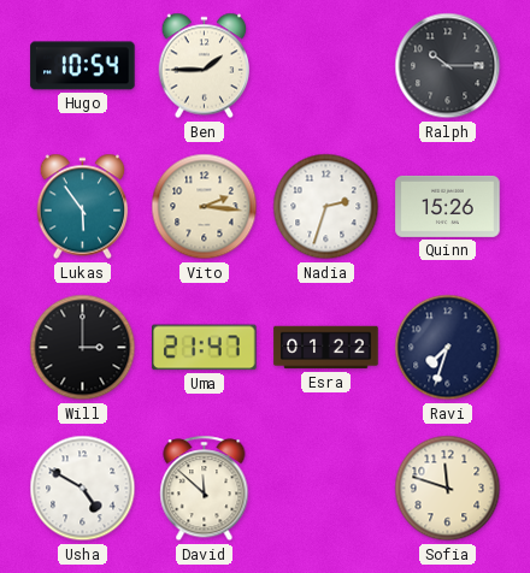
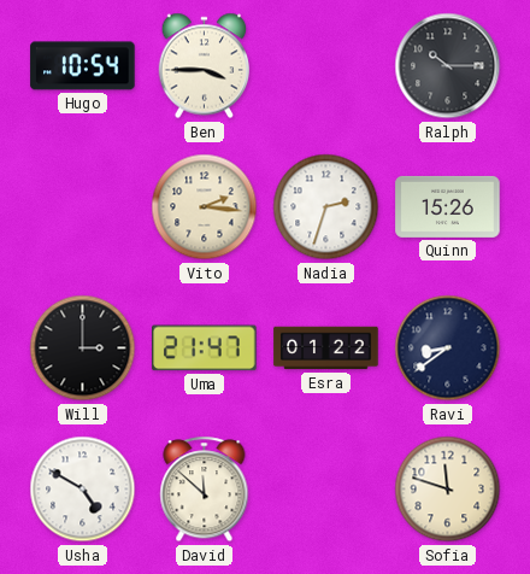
Ben: 1:45 -> 3:45
Lukas: 5:54 -> none
Ravi: 7:33 -> 8:39
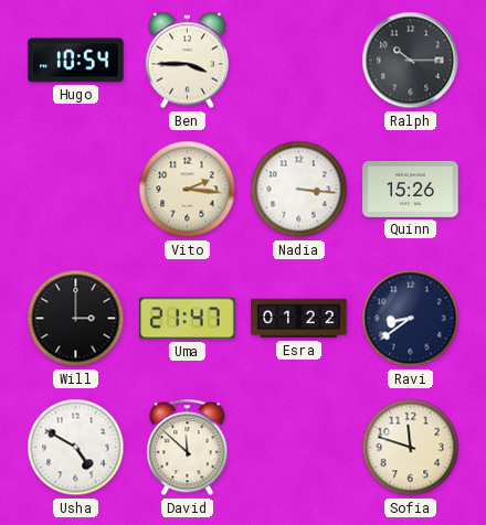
Nadia: 2:33 -> 3:16
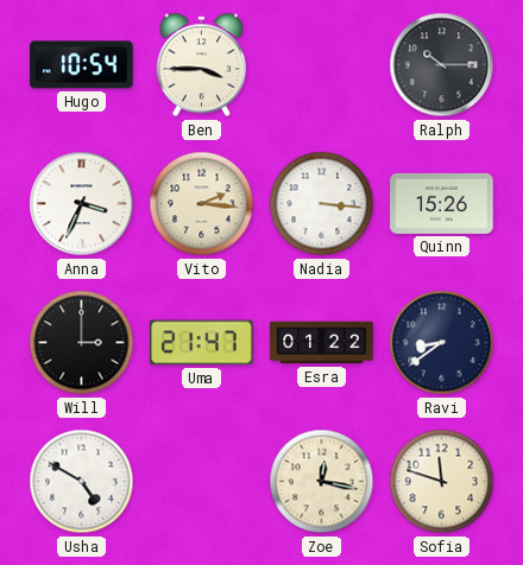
Anna: none -> 3:34
David: 11:52 -> none
Zoe: none -> 12:17
